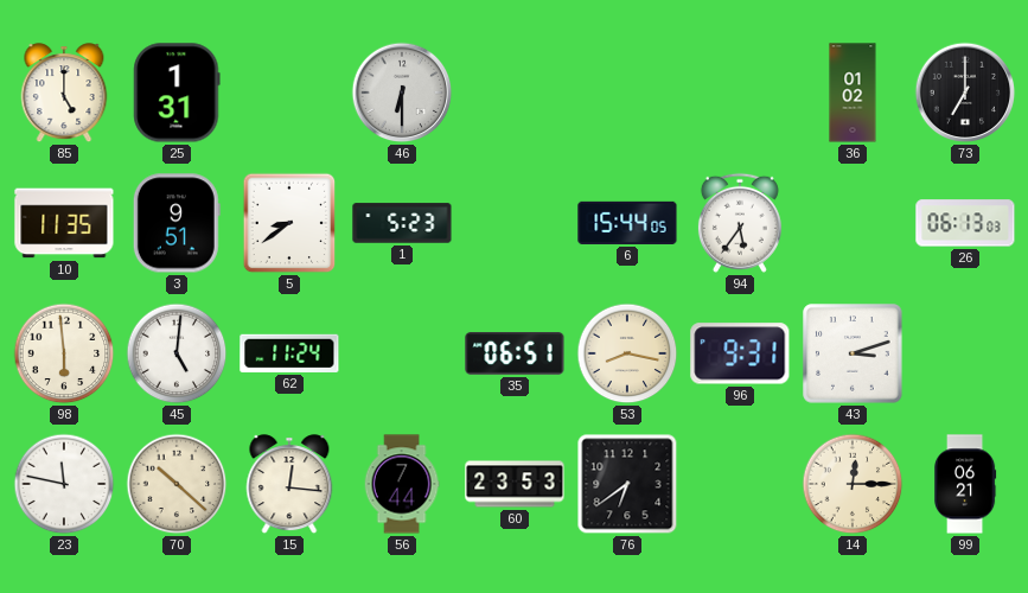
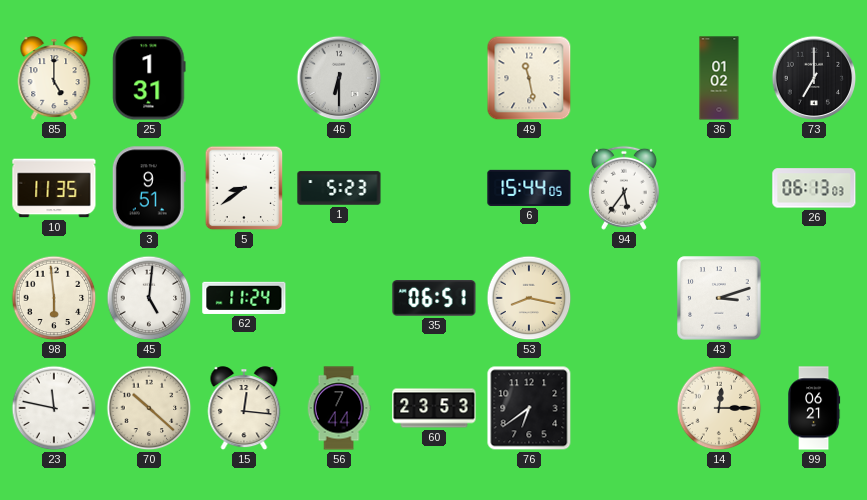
49: none -> 11:28
96: 9:31 -> none
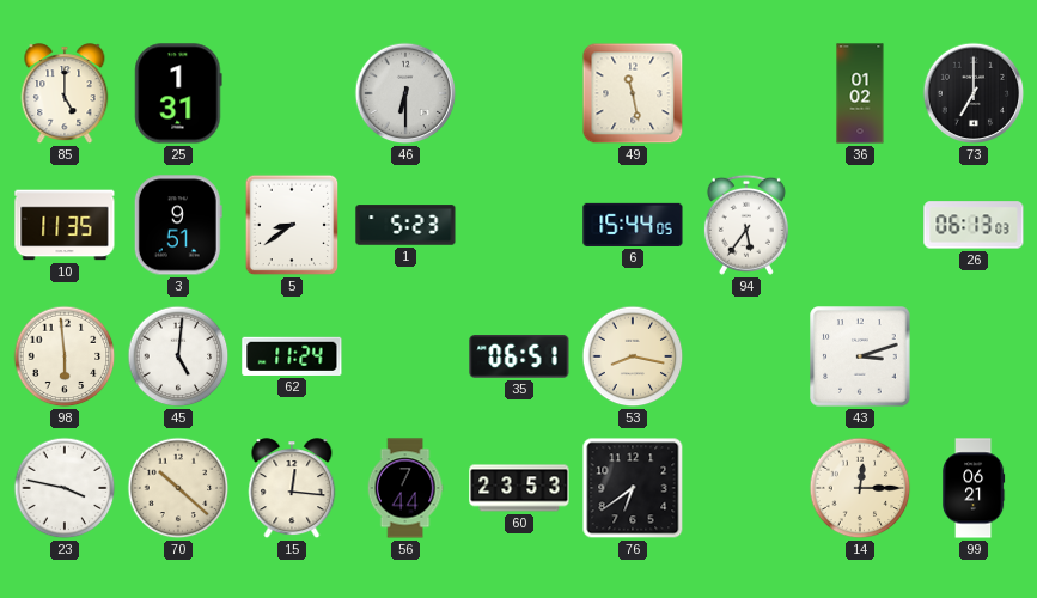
23: 11:47 -> 3:47
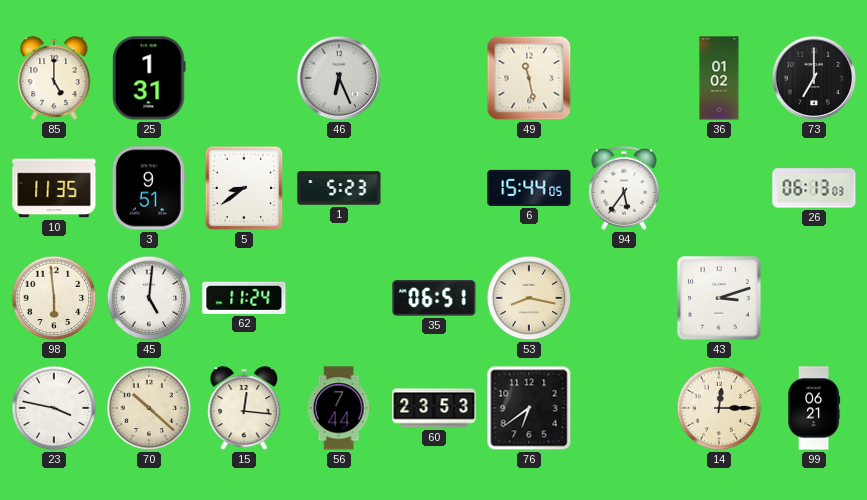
46: 6:30 -> 6:26
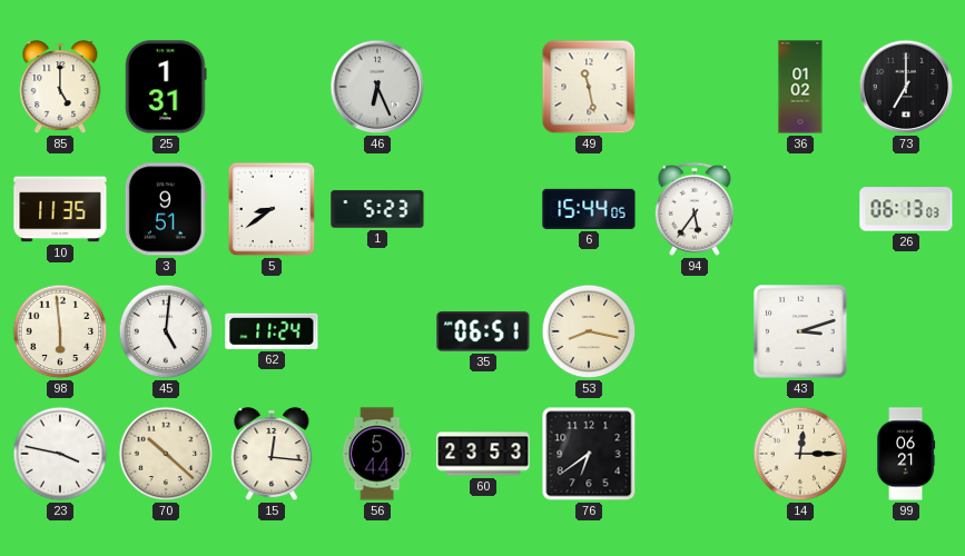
56: 7:44 -> 5:44
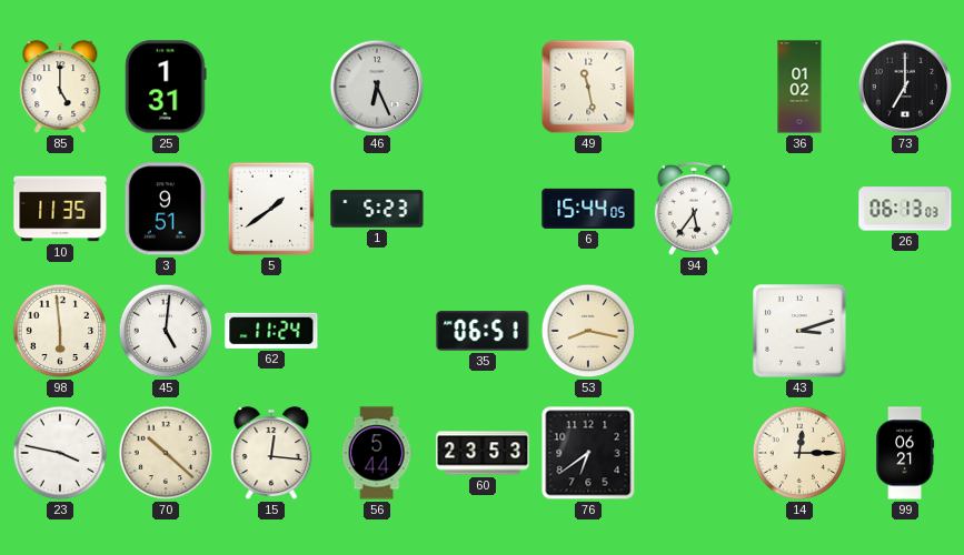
5: 8:39 -> 1:39
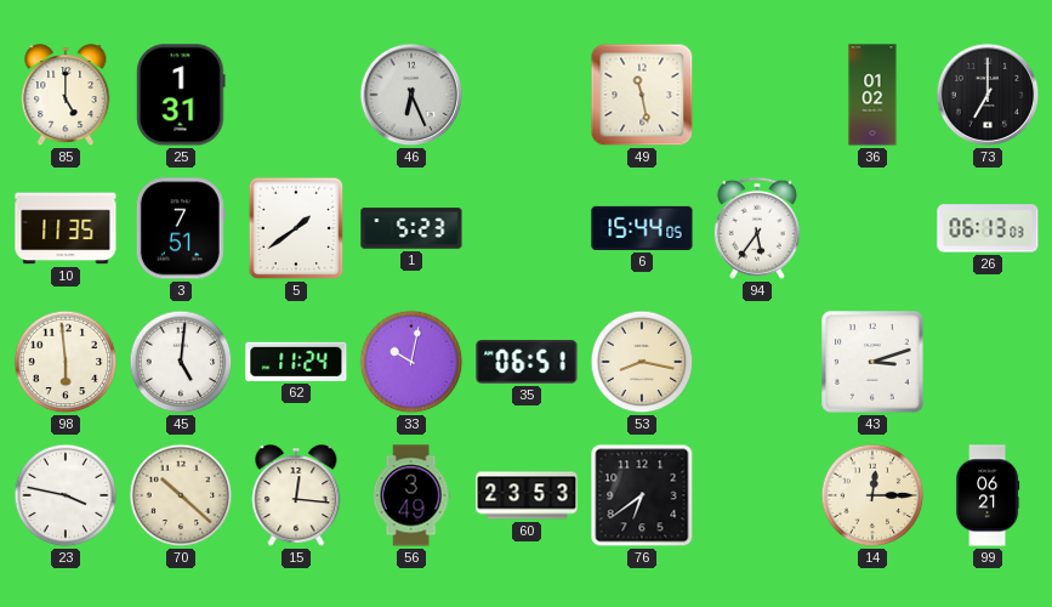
3: 9:51 -> 7:51
33: none -> 10:02
56: 5:44 -> 3:49
